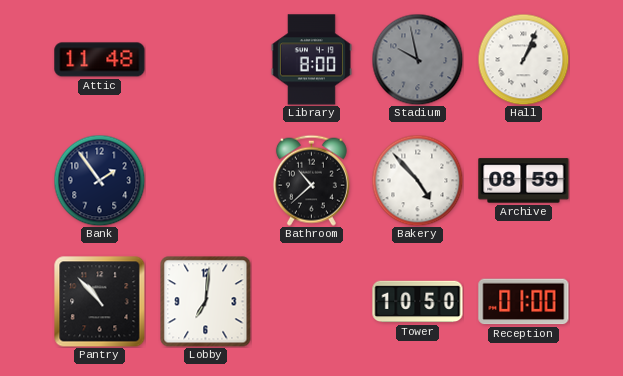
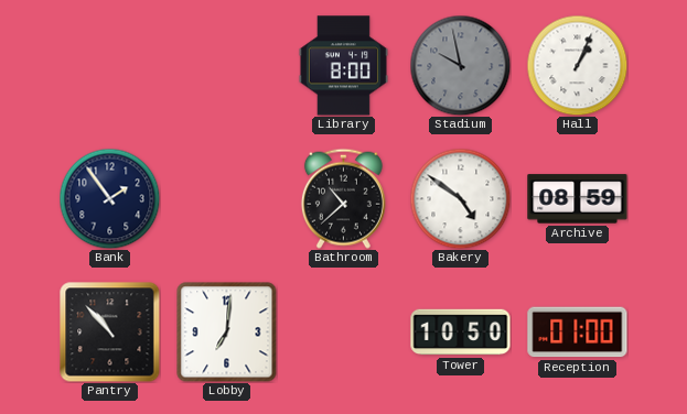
Attic: 11:48 -> none
Bakery: 4:53 -> 4:51
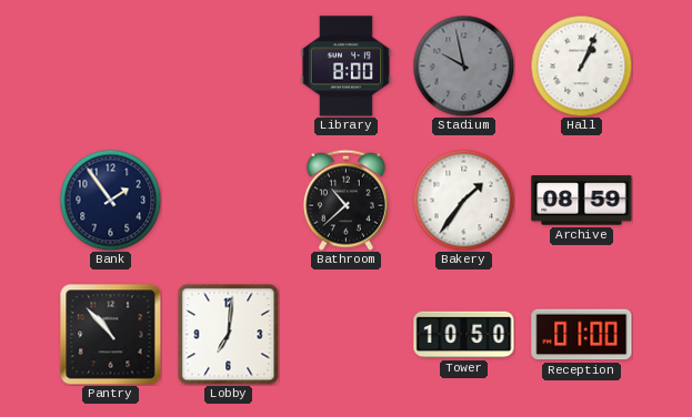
Bakery: 4:51 -> 1:36
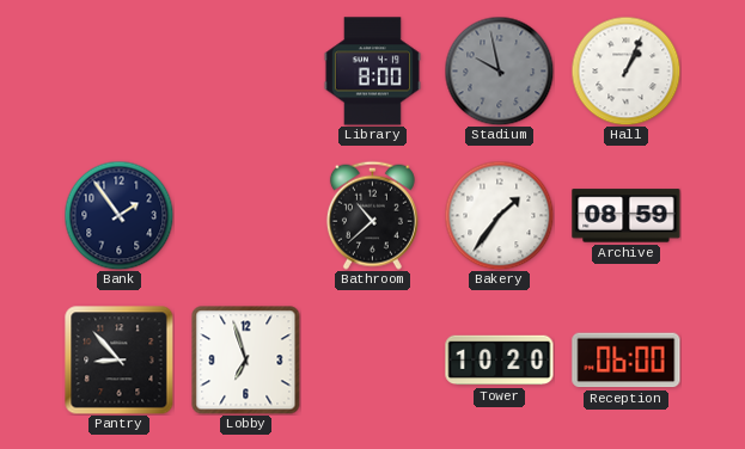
Pantry: 10:53 -> 8:53
Lobby: 7:01 -> 6:57
Tower: 10:50 -> 10:20
Reception: 01:00 -> 06:00
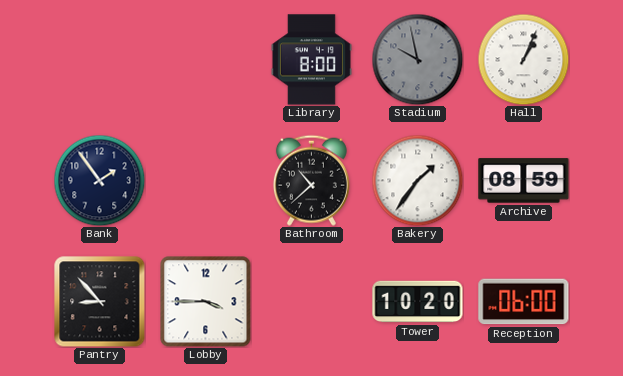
Lobby: 6:57 -> 3:45
